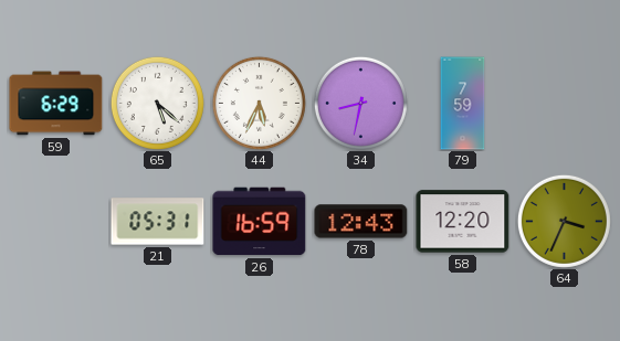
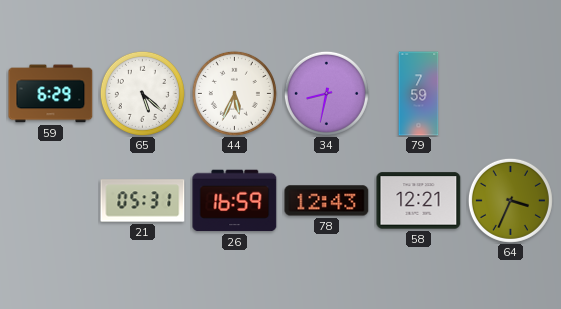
58: 12:20 -> 12:21
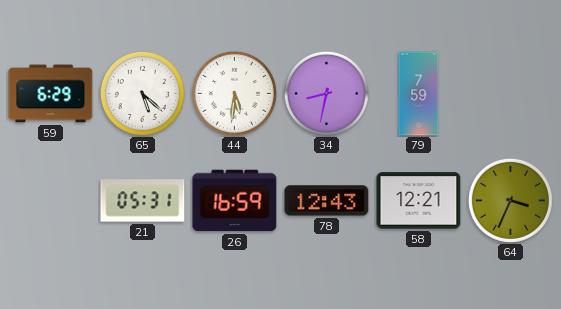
44: 5:34 -> 5:31
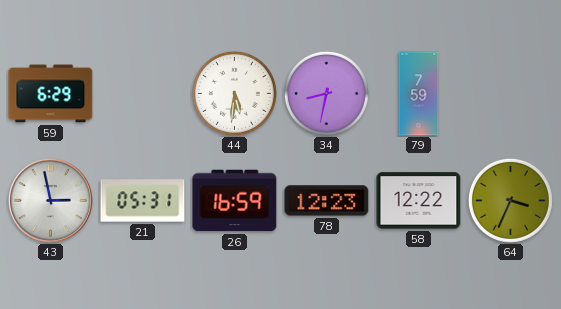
65: 5:22 -> none
43: none -> 2:58
78: 12:43 -> 12:23
58: 12:21 -> 12:22
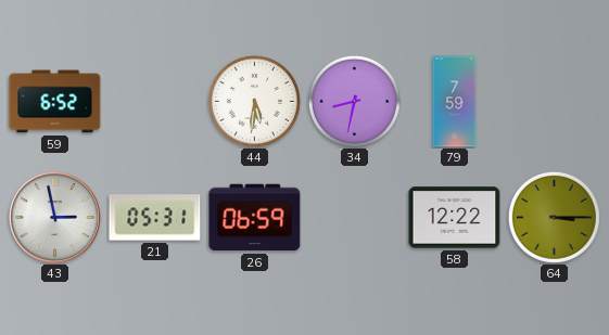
59: 6:29 -> 6:52
26: 16:59 -> 06:59
78: 12:23 -> none
64: 3:34 -> 3:15
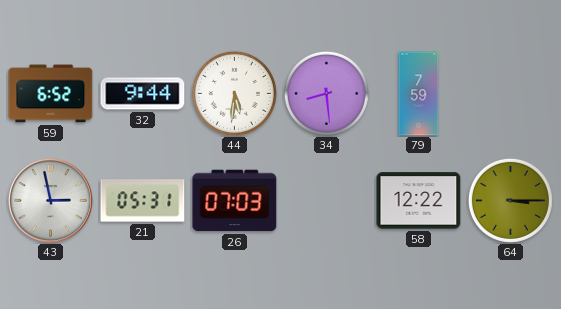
32: none -> 9:44
34: 8:32 -> 8:29
26: 06:59 -> 07:03
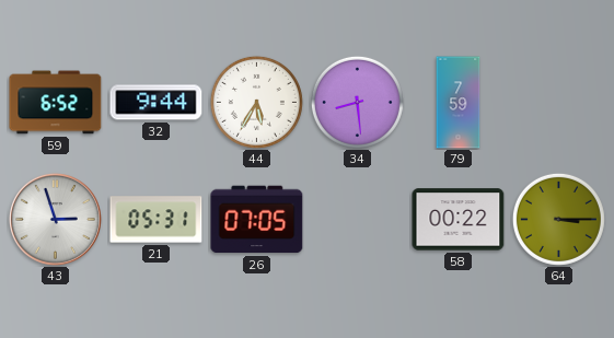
44: 5:31 -> 5:35
43: 2:58 -> 2:57
26: 07:03 -> 07:05
58: 12:22 -> 00:22
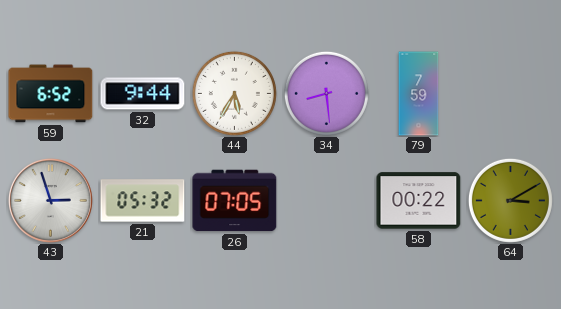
21: 05:31 -> 05:32
64: 3:15 -> 3:10
